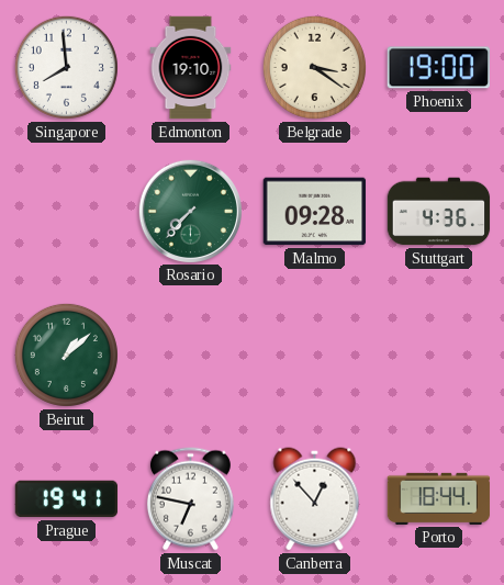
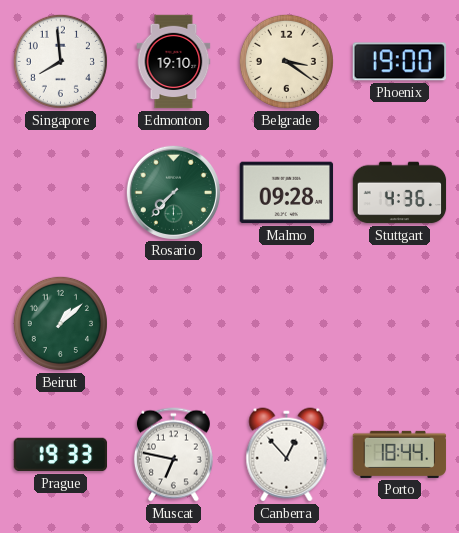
Prague: 19:41 -> 19:33
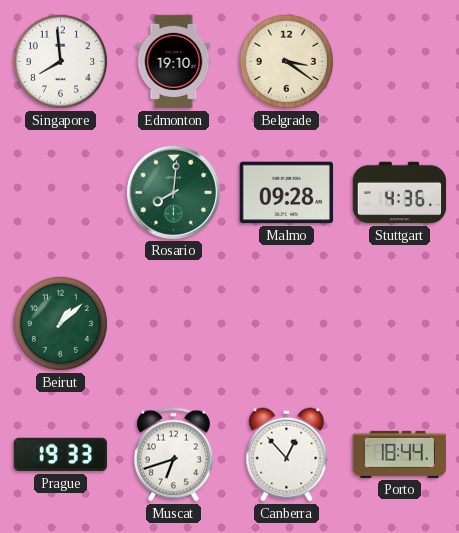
Phoenix: 19:00 -> none
Rosario: 7:37 -> 8:01
Muscat: 6:47 -> 6:42
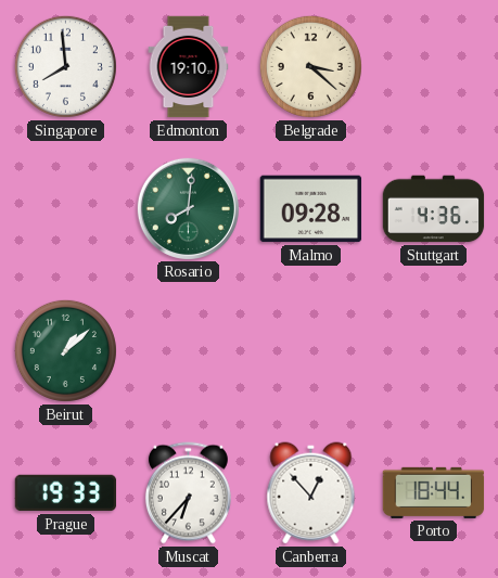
Belgrade: 3:21 -> 3:22
Muscat: 6:42 -> 6:37
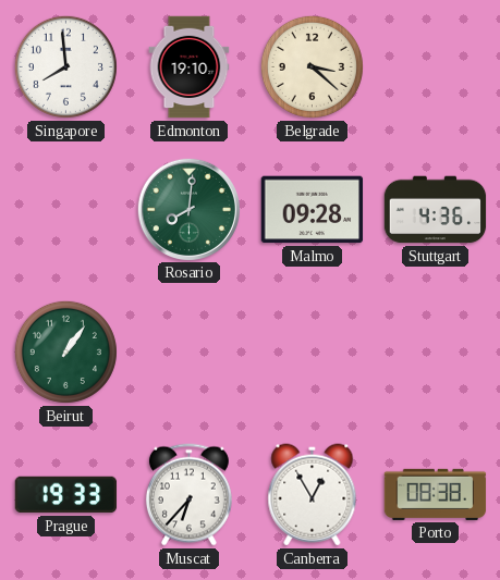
Beirut: 1:08 -> 1:06
Canberra: 12:53 -> 12:55
Porto: 18:44 -> 08:38
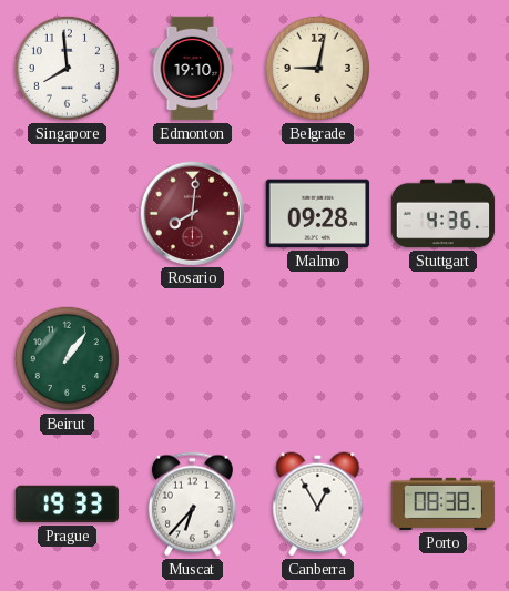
Belgrade: 3:22 -> 9:02
Rosario dial: green -> burgundy
